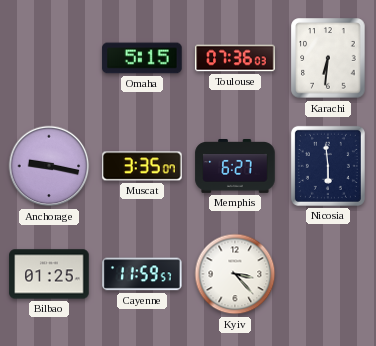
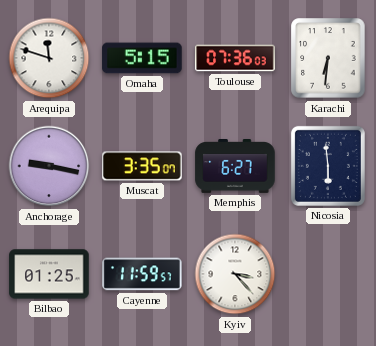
Arequipa: none -> 11:48
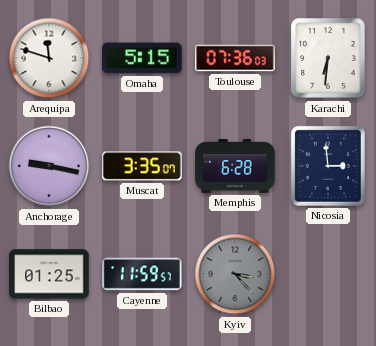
Memphis: 6:27 -> 6:28
Nicosia: 5:59 -> 2:59
Kyiv dial: white -> grey
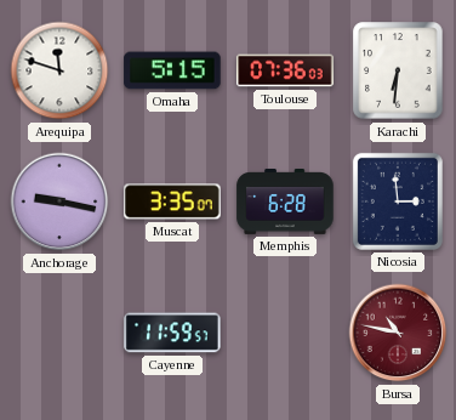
Bilbao: 01:25 -> none
Kyiv: 3:23 -> none
Bursa: none -> 10:47
